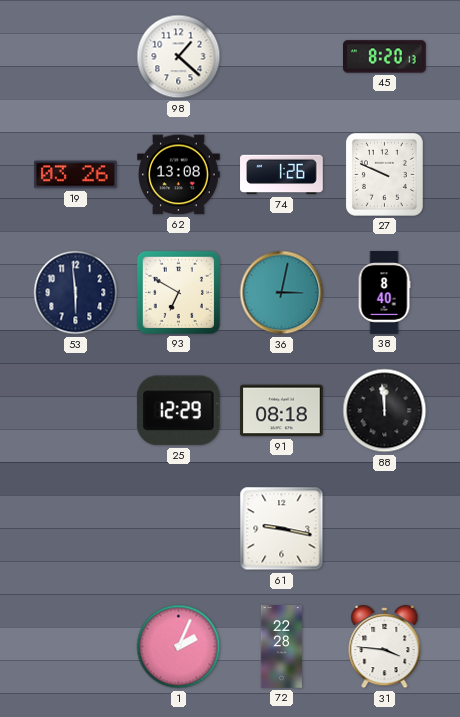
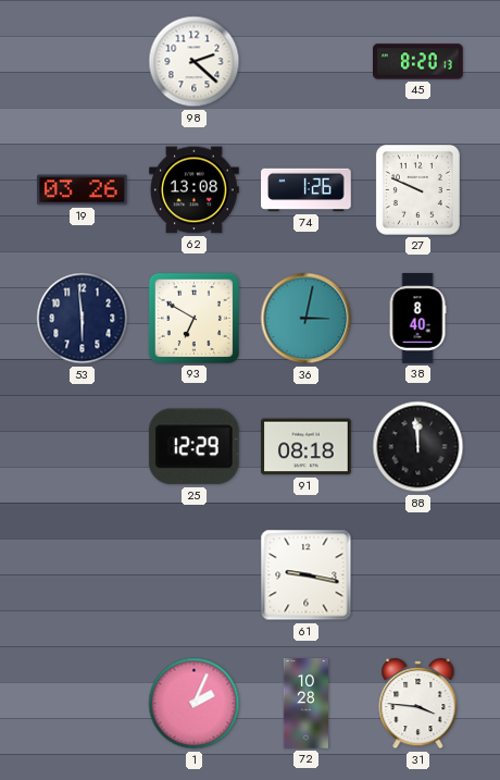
98: 1:22 -> 2:22
72: 22:28 -> 10:28
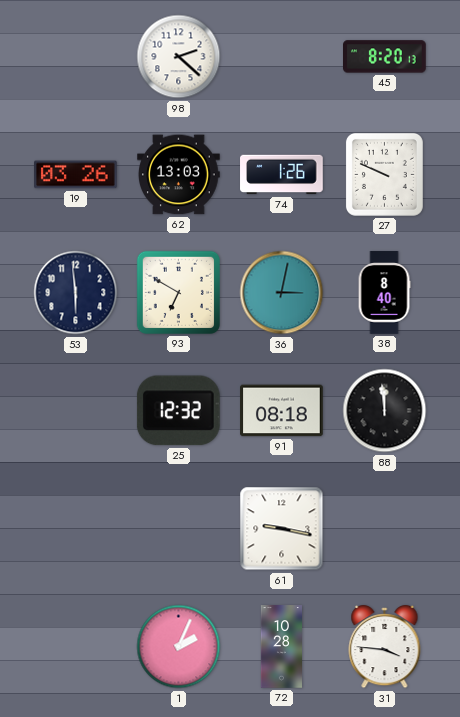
62: 13:08 -> 13:03
25: 12:29 -> 12:32
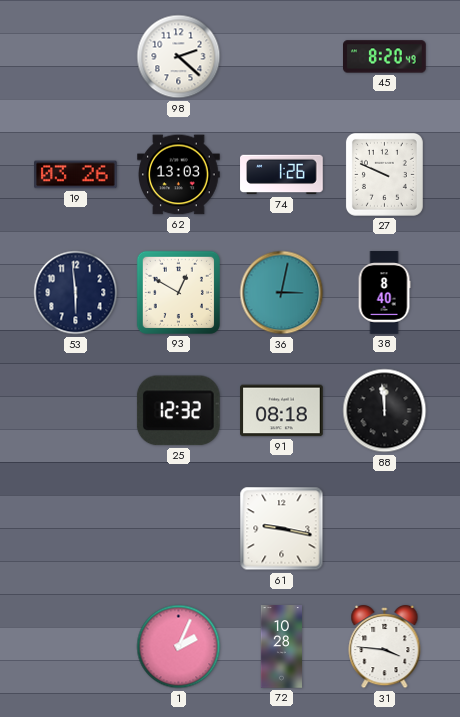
45: 8:20:13 -> 8:20:49
93: 6:50 -> 12:50
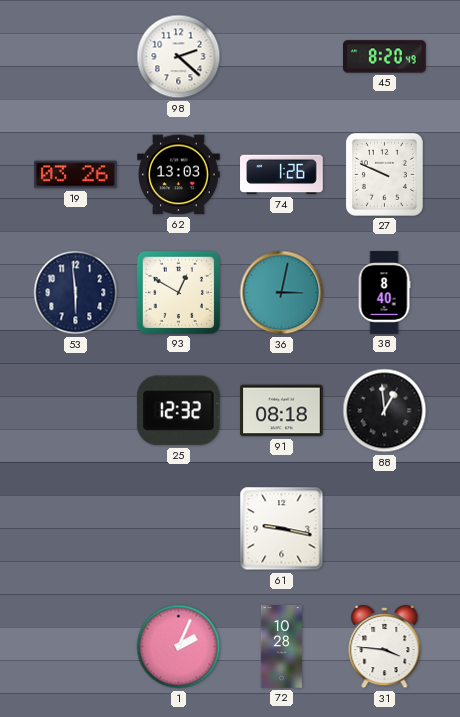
88: 11:59 -> 12:59
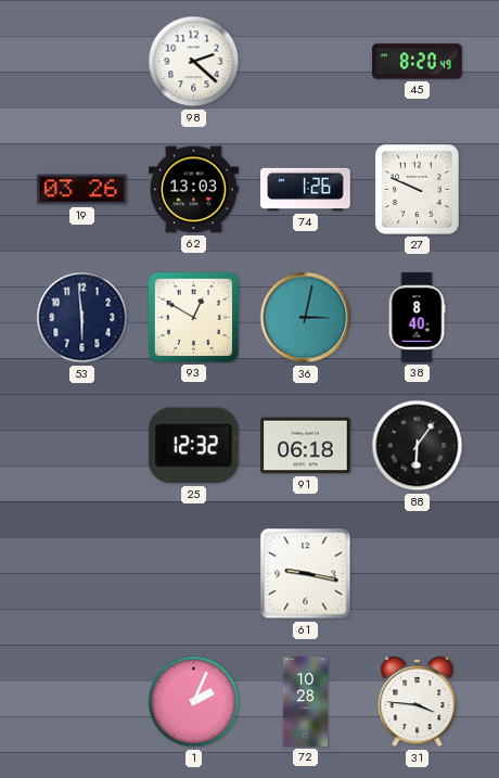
91: 08:18 -> 06:18
88: 12:59 -> 6:06
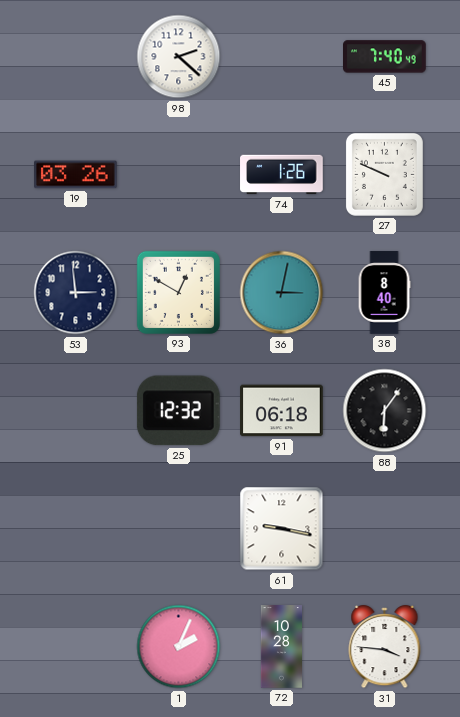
45: 8:20 -> 7:40
62: 13:03 -> none
53: 5:59 -> 2:59
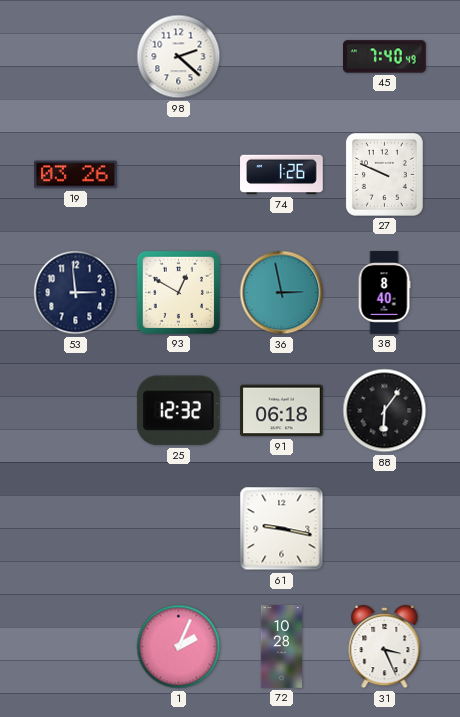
36: 3:02 -> 2:58
31: 3:46 -> 3:26
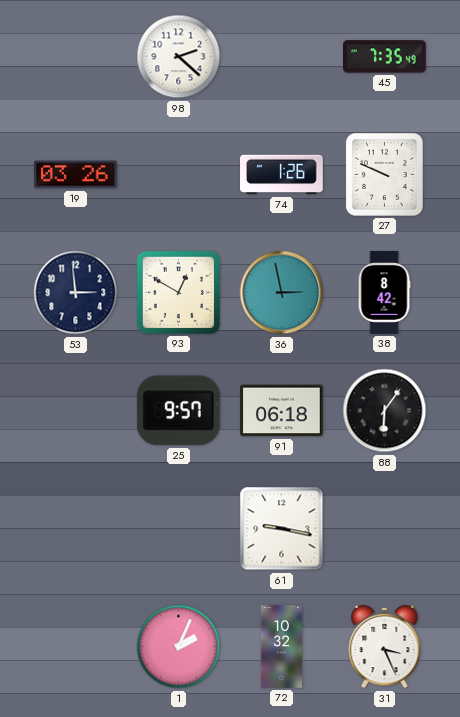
45: 7:40 -> 7:35
38: 8:40 -> 8:42
25: 12:32 -> 9:57
72: 10:28 -> 10:32
